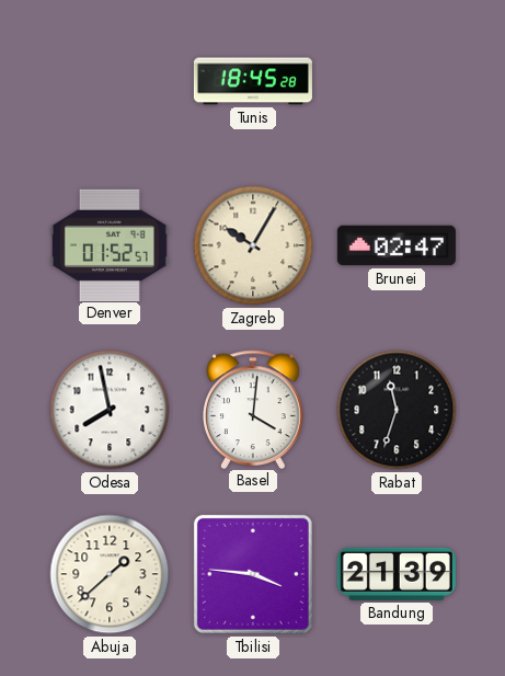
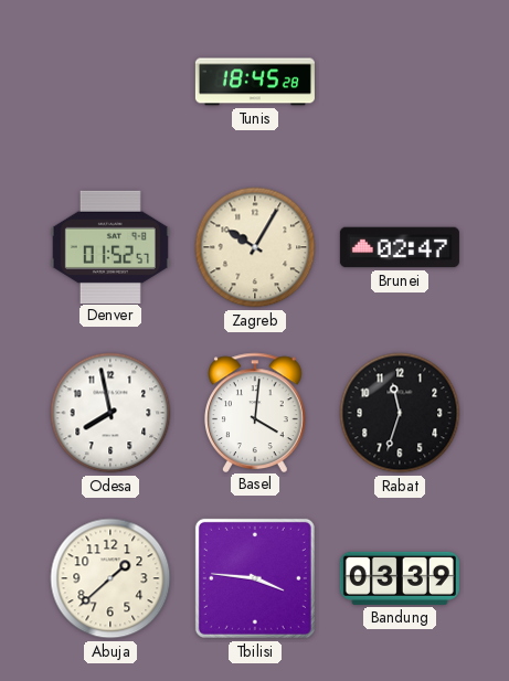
Bandung: 21:39 -> 03:39
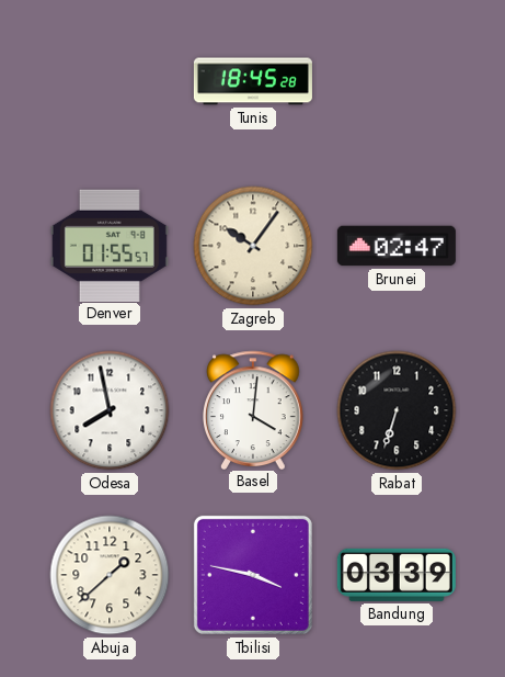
Denver: 01:52 -> 01:55
Zagreb: 10:05 -> 10:06
Rabat: 11:33 -> 6:33
Tbilisi: 3:46 -> 3:47
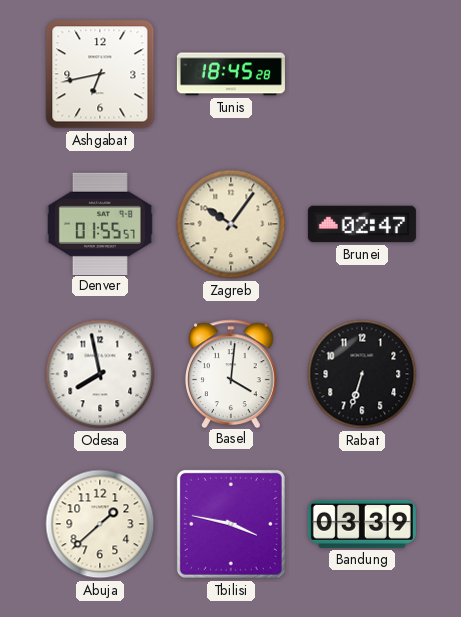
Ashgabat: none -> 6:43
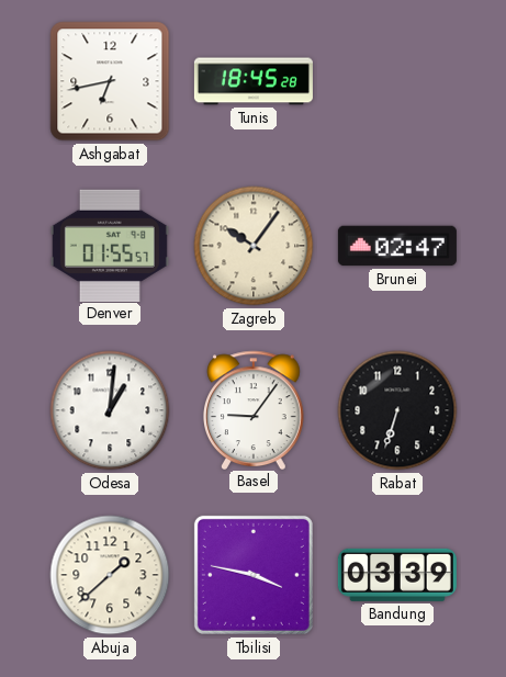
Odesa: 7:58 -> 1:01
Basel: 4:01 -> 9:06
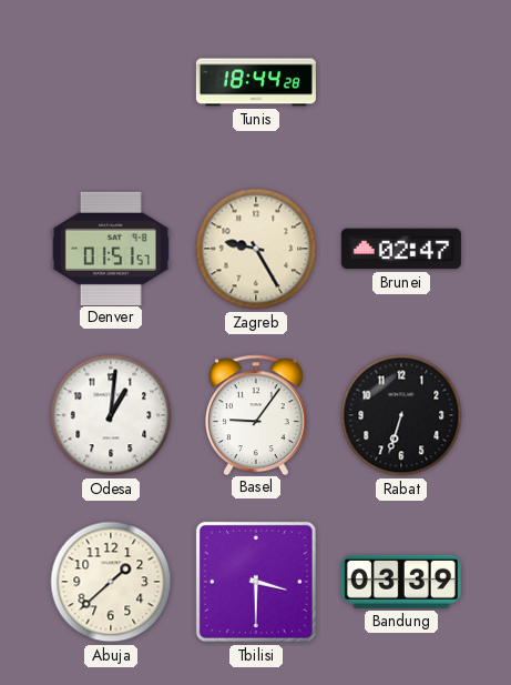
Ashgabat: 6:43 -> none
Tunis: 18:45 -> 18:44
Denver: 01:55 -> 01:51
Zagreb: 10:06 -> 9:25
Tbilisi: 3:47 -> 3:30
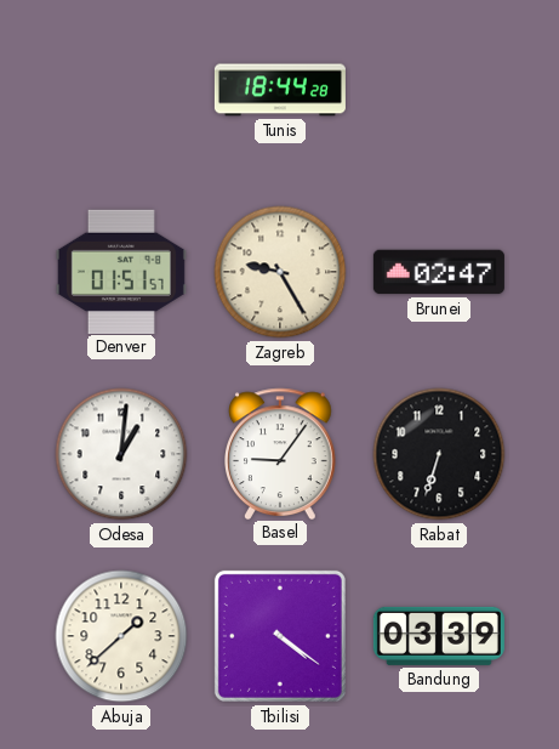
Tbilisi: 3:30 -> 4:21
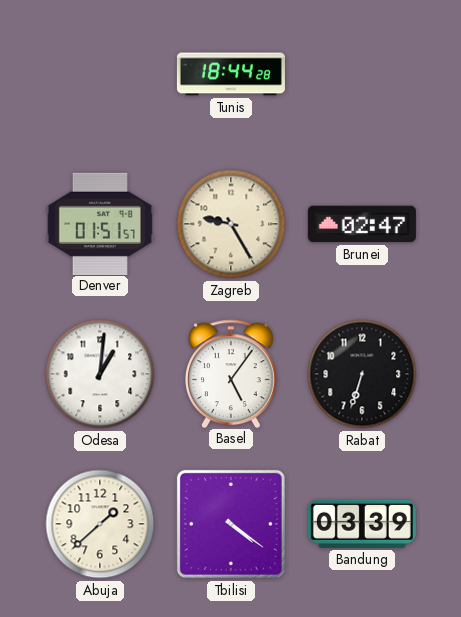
Basel: 9:06 -> 5:06
